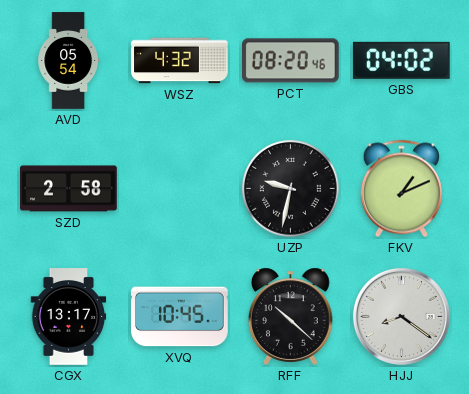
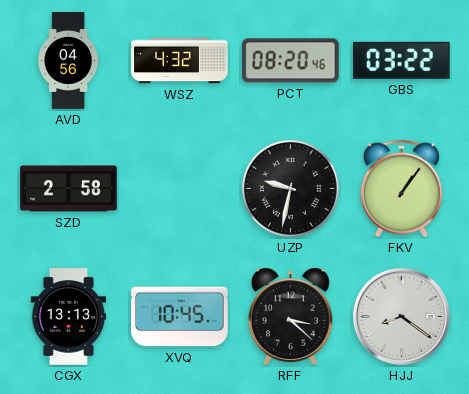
AVD: 05:54 -> 04:56
GBS: 04:02 -> 03:22
FKV: 1:11 -> 1:06
CGX: 13:17 -> 13:13
RFF: 10:22 -> 3:22
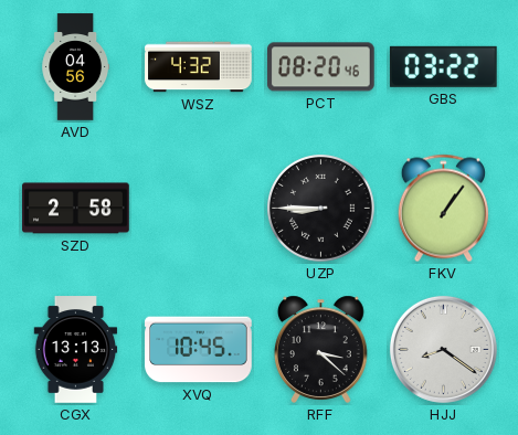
UZP: 9:32 -> 8:45
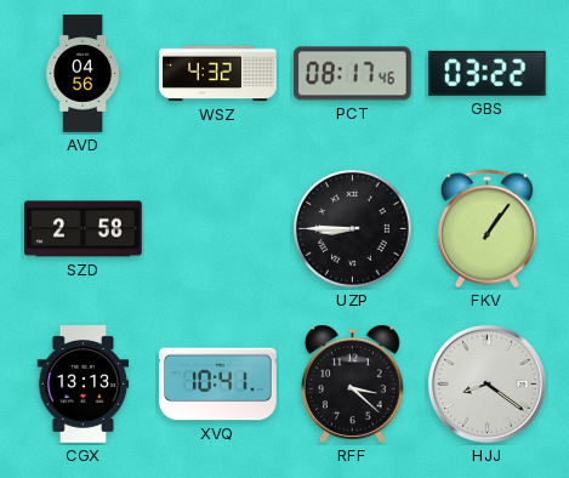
PCT: 08:20 -> 08:17
XVQ: 10:45 -> 10:41
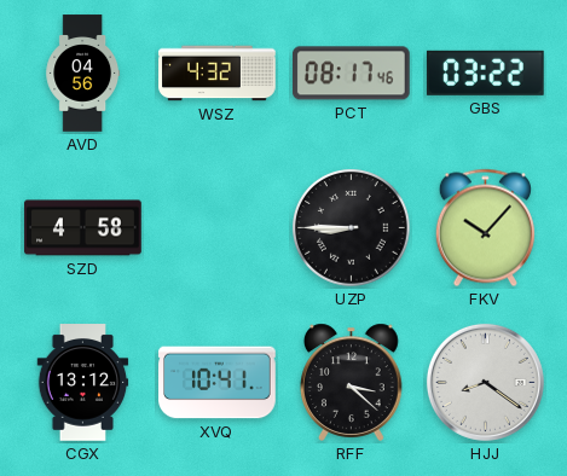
SZD: 2:58 -> 4:58
FKV: 1:06 -> 10:07
CGX: 13:13 -> 13:12
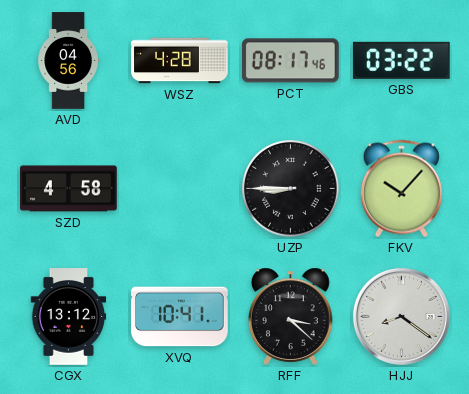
WSZ: 4:32 -> 4:28
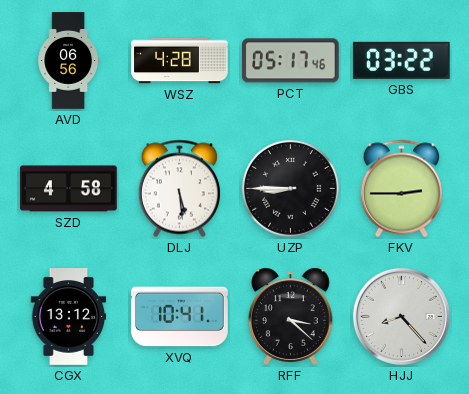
AVD: 04:56 -> 06:56
PCT: 08:17 -> 05:17
DLJ: none -> 5:29
FKV: 10:07 -> 2:45
HJJ: 8:21 -> 8:23
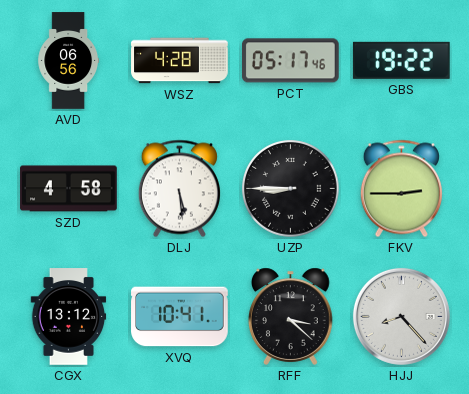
GBS: 03:22 -> 19:22
